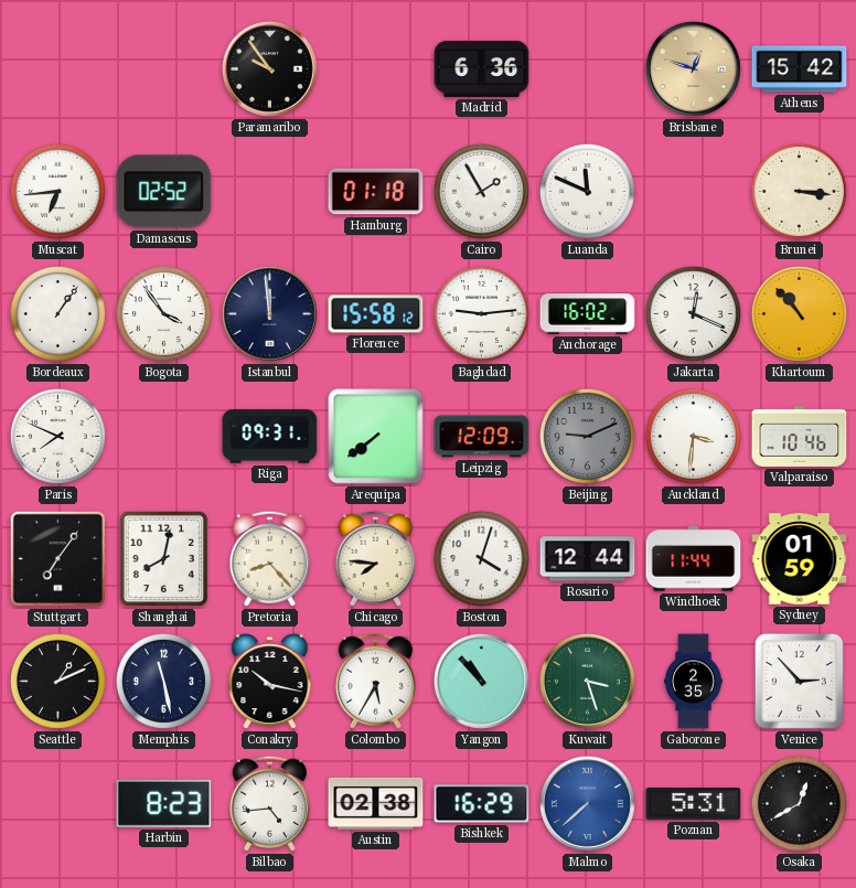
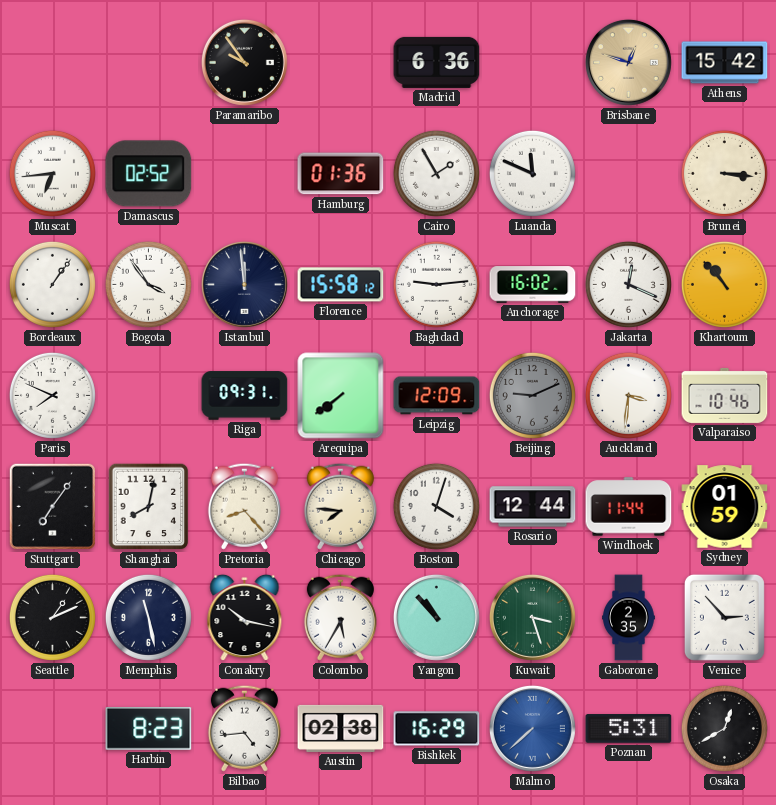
Hamburg: 01:18 -> 01:36
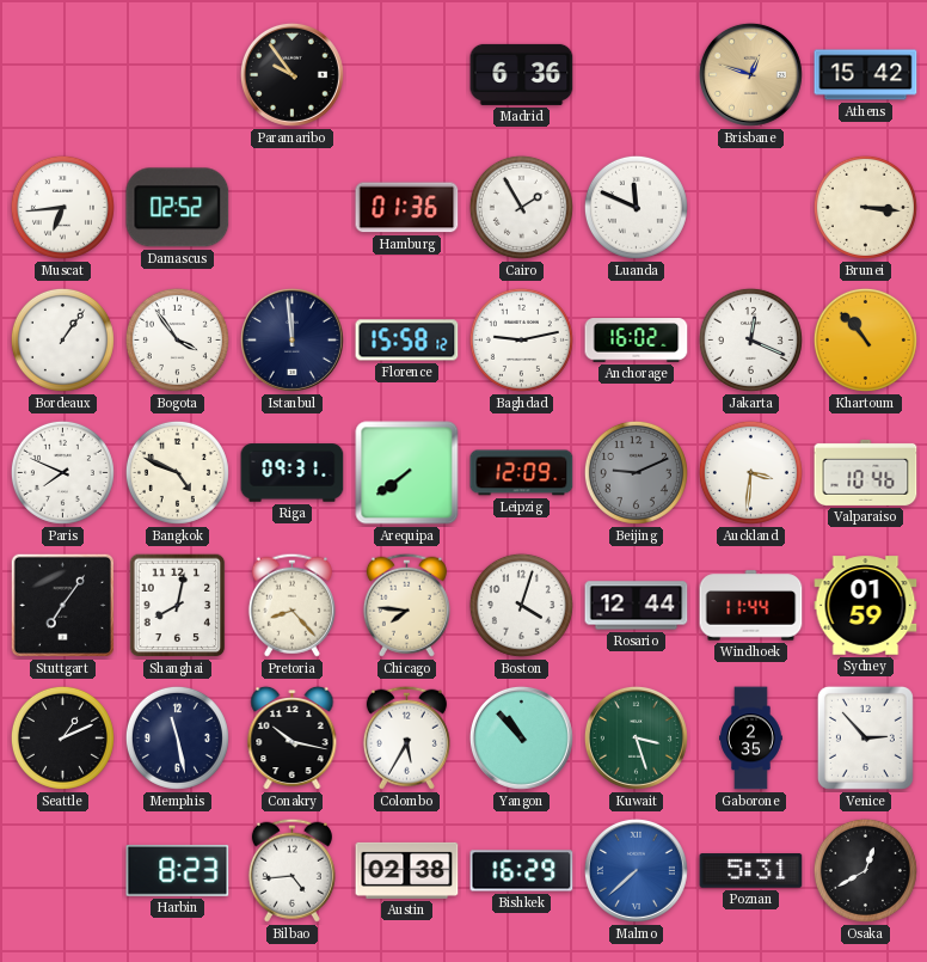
Baghdad: 9:14 -> 9:13
Bangkok: none -> 4:49
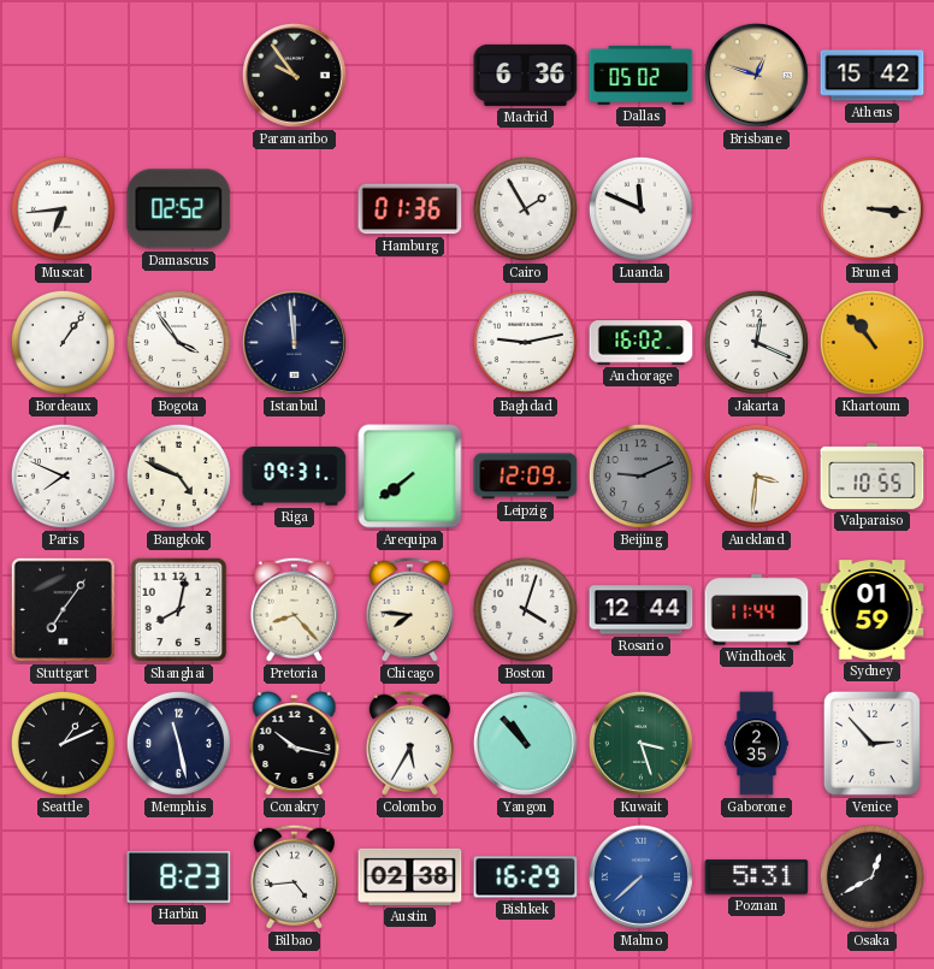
Dallas: none -> 05:02
Florence: 15:58 -> none
Valparaiso: 10:46 -> 10:55
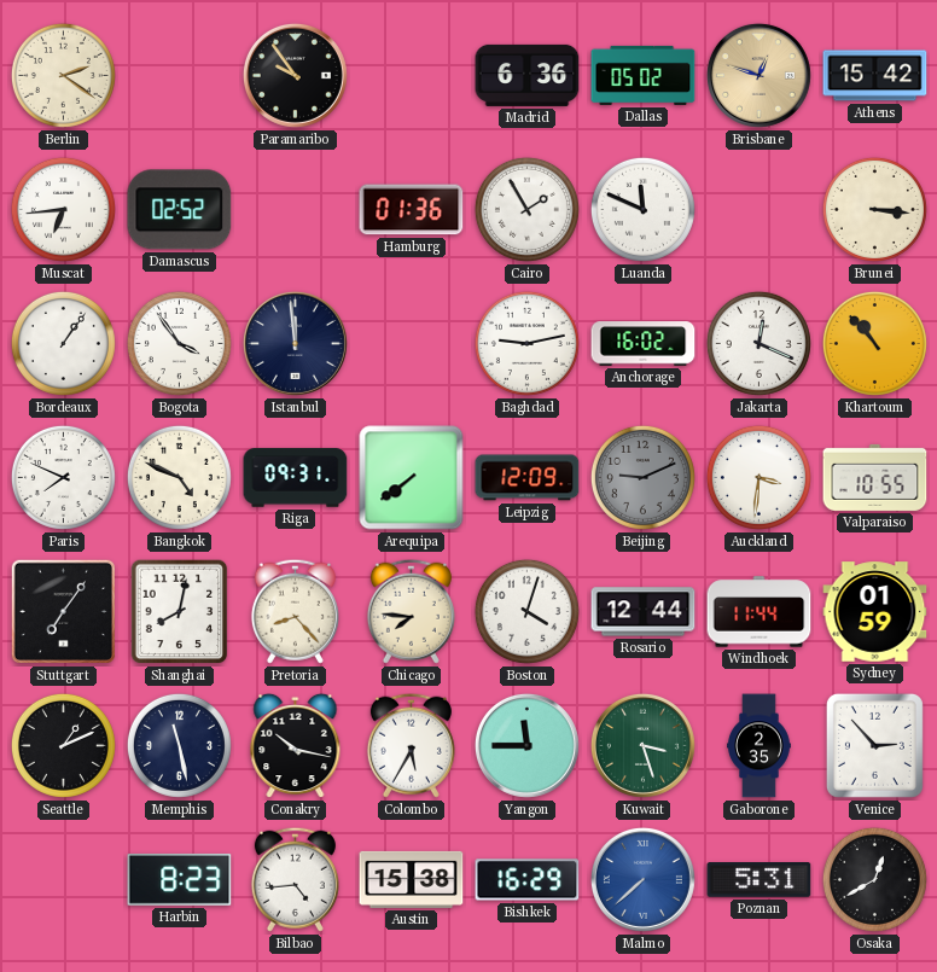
Berlin: none -> 2:21
Yangon: 10:53 -> 11:45
Austin: 02:38 -> 15:38
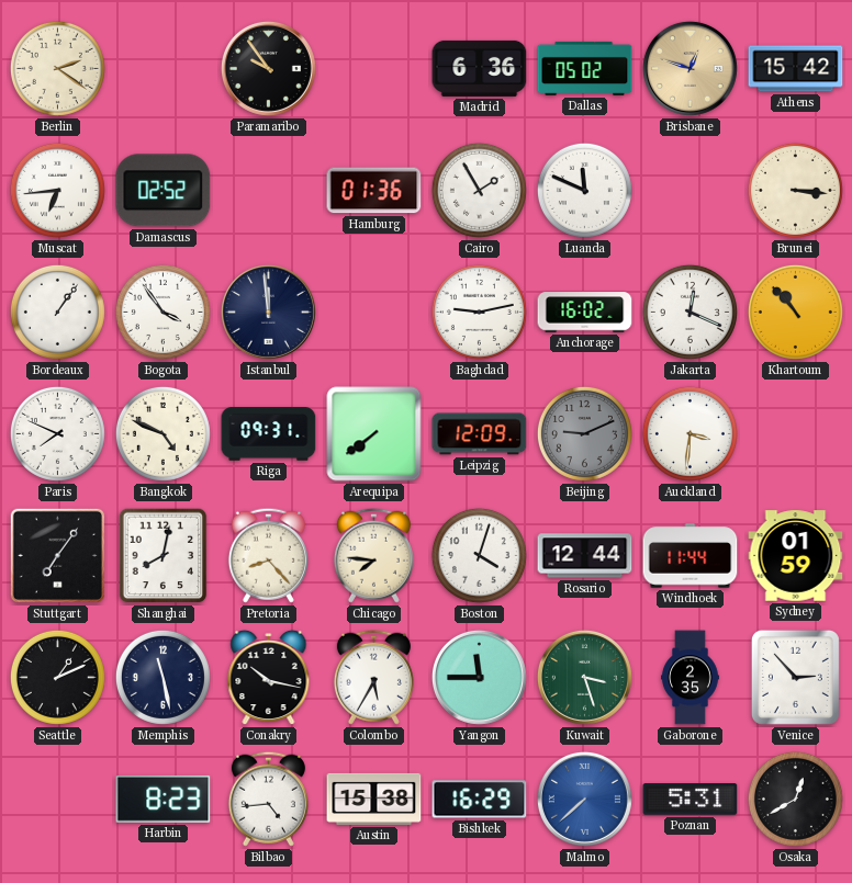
Valparaiso: 10:55 -> none
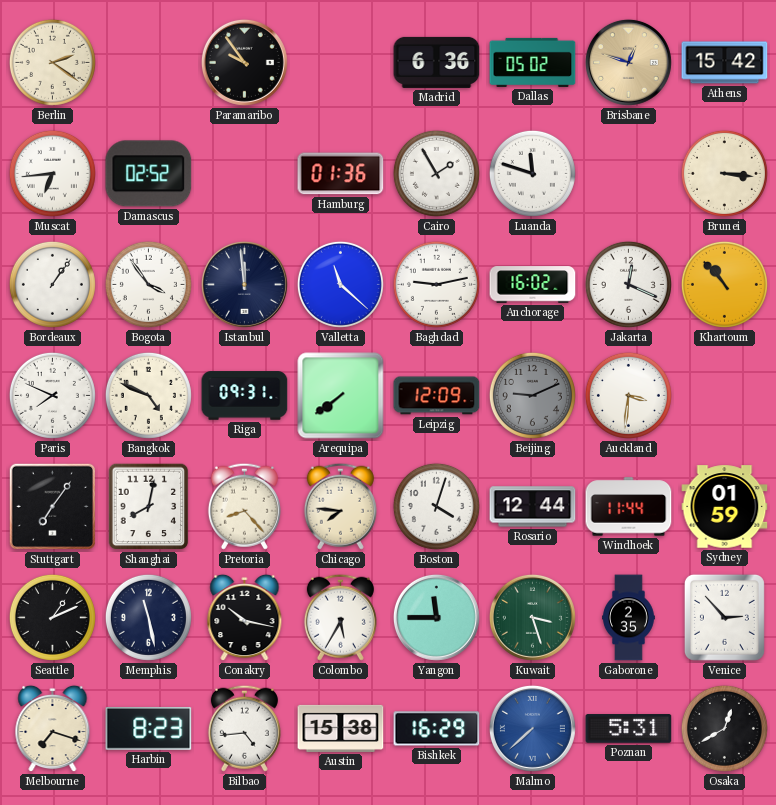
Luanda: 11:49 -> 11:48
Valletta: none -> 11:22
Melbourne: none -> 7:18
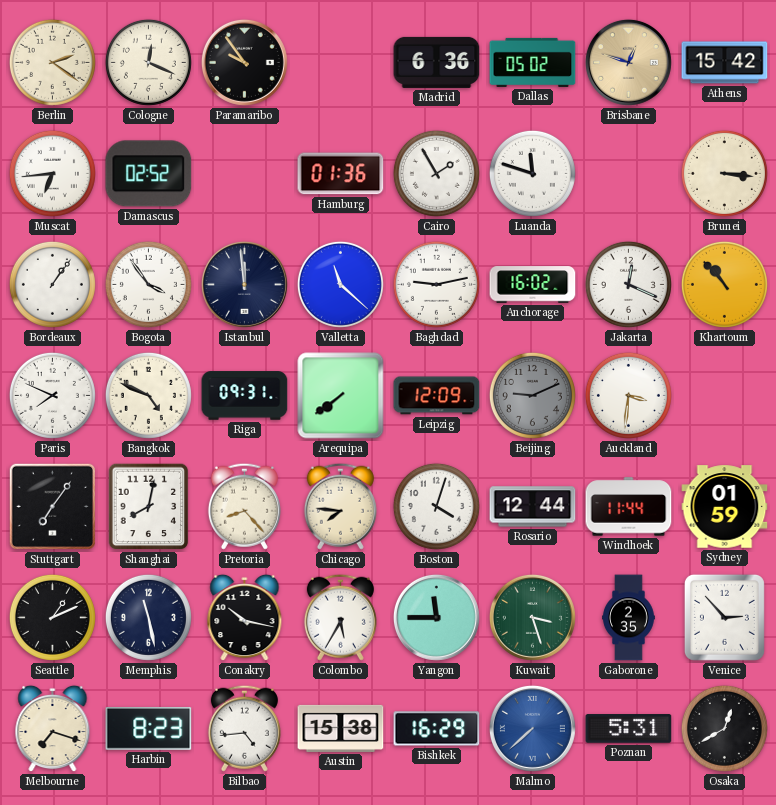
Cologne: none -> 12:19
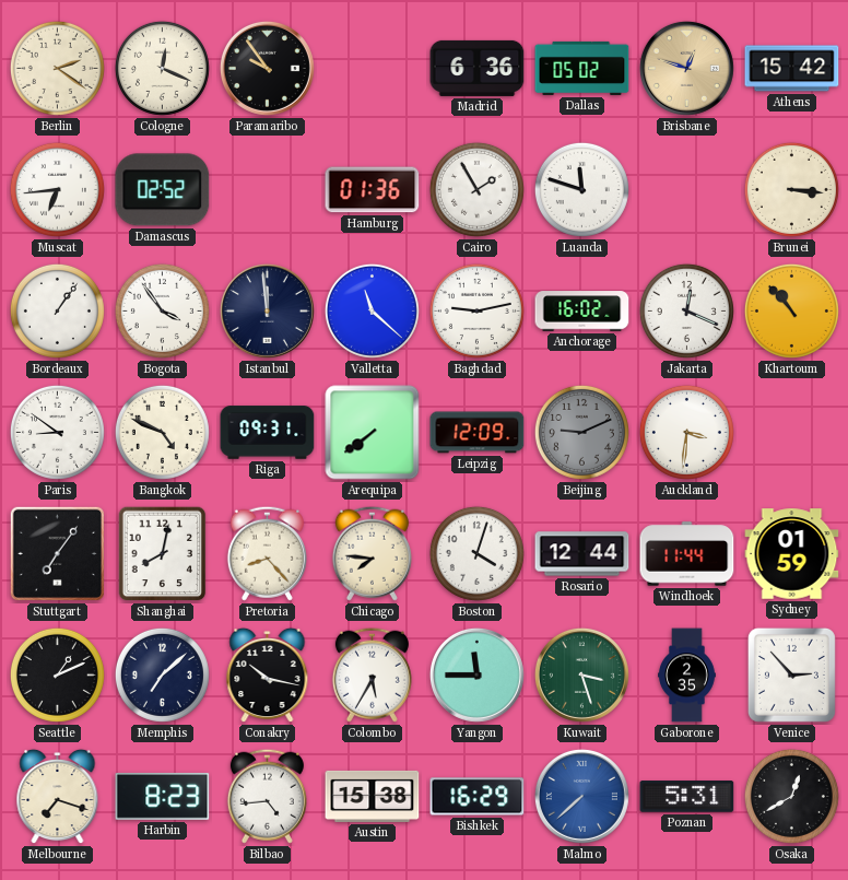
Paris: 7:49 -> 8:51
Memphis: 11:28 -> 7:08
